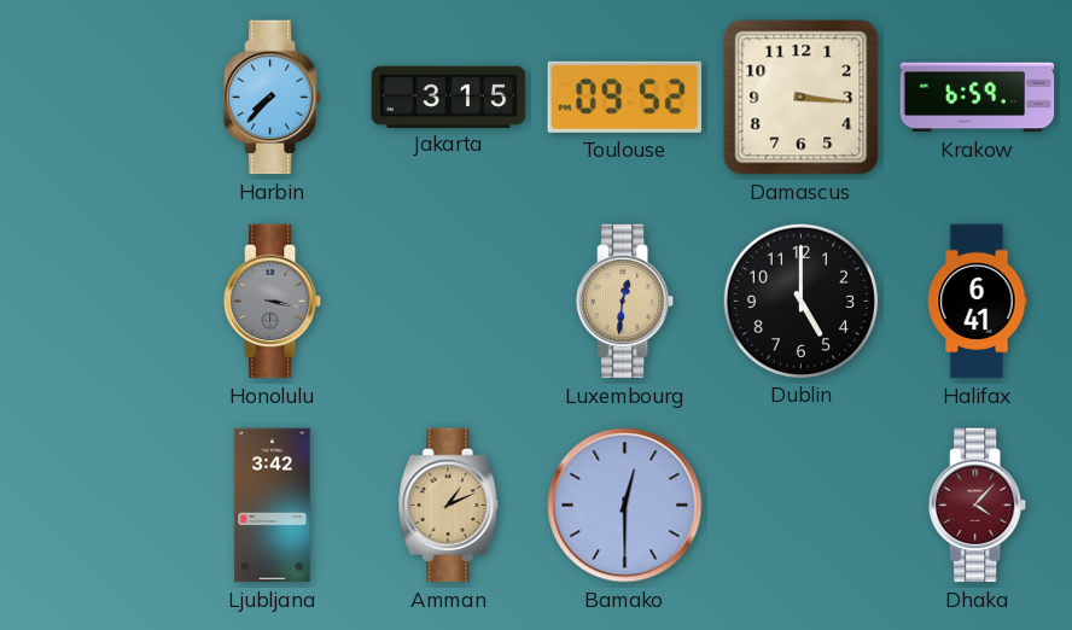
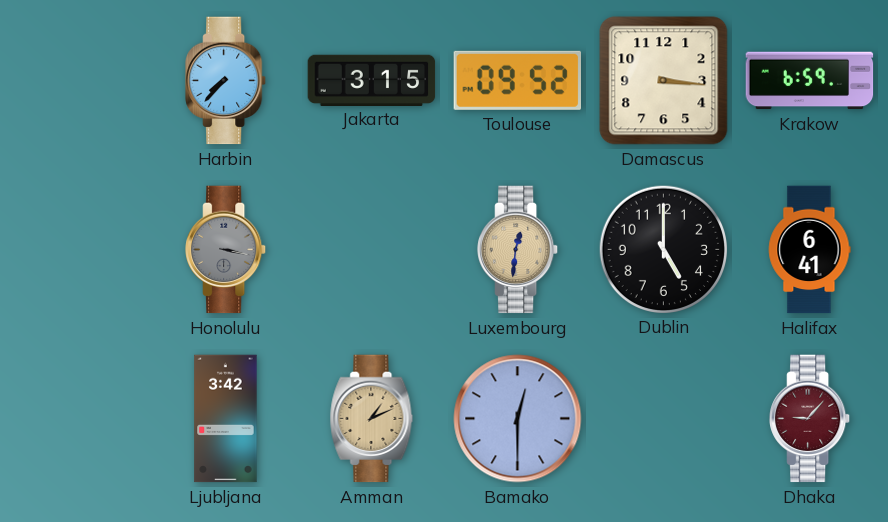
Dhaka: 4:07 -> 9:07
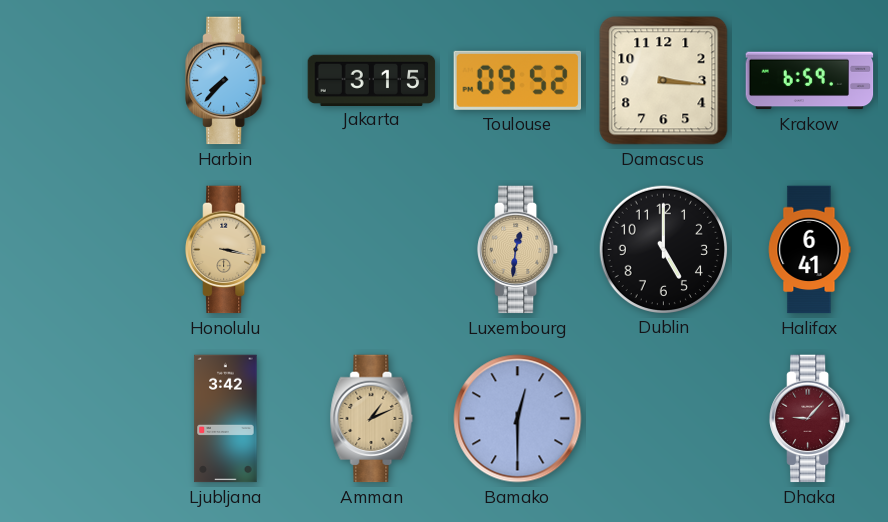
Honolulu dial: grey -> champagne
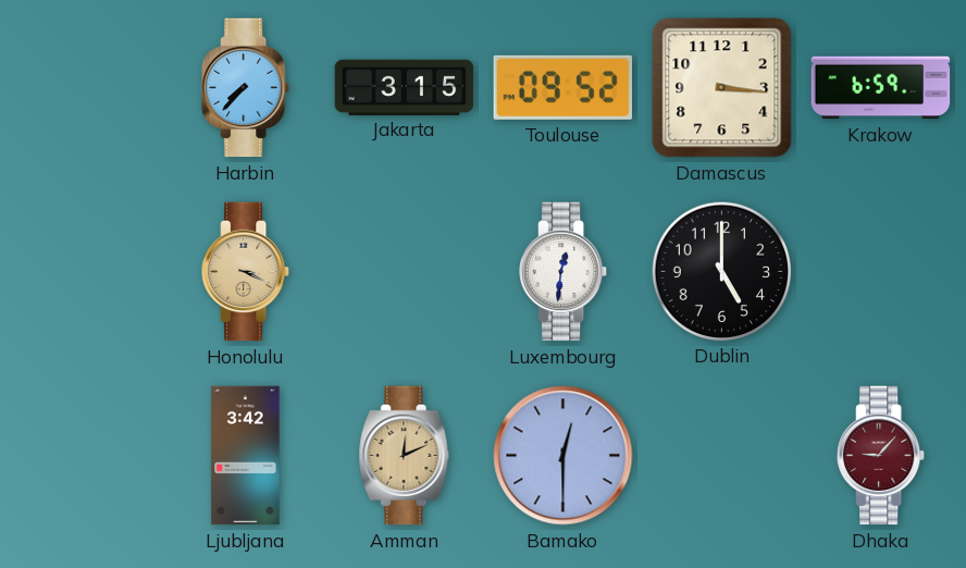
Honolulu: 3:17 -> 3:19
Luxembourg dial: champagne -> white
Halifax: 6:41 -> none
Amman: 1:11 -> 12:11
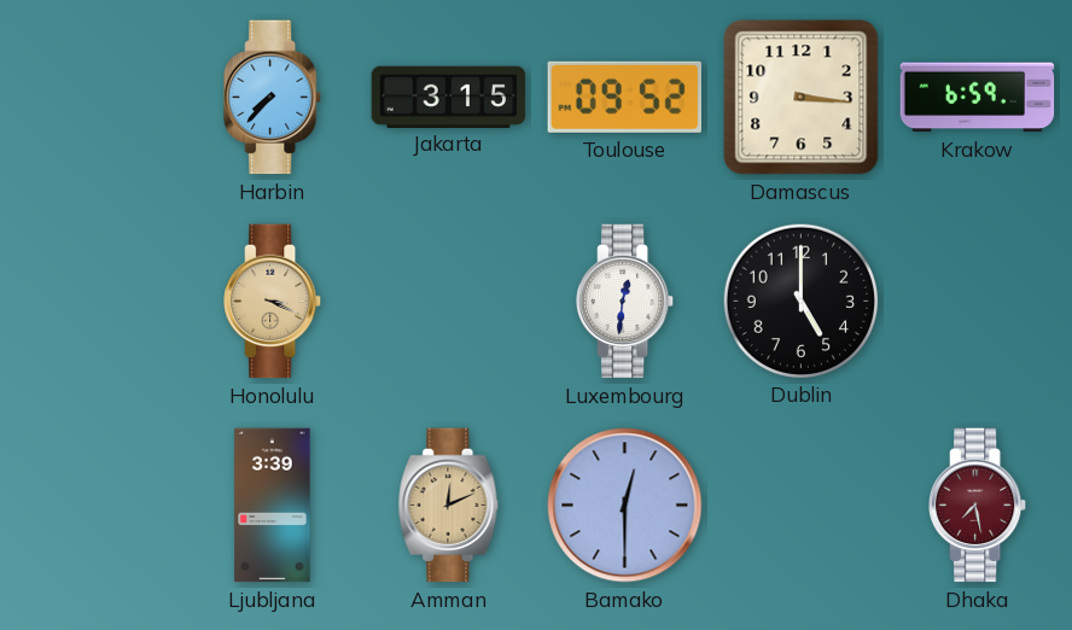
Ljubljana: 3:42 -> 3:39
Dhaka: 9:07 -> 7:28
